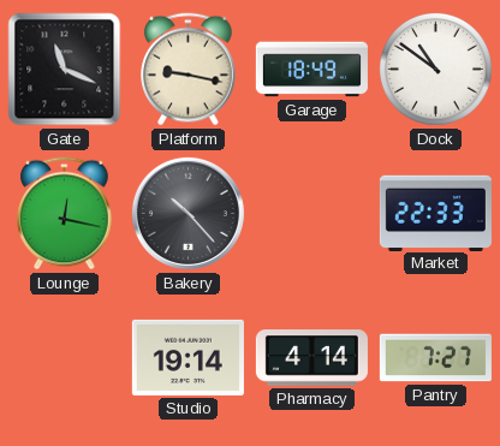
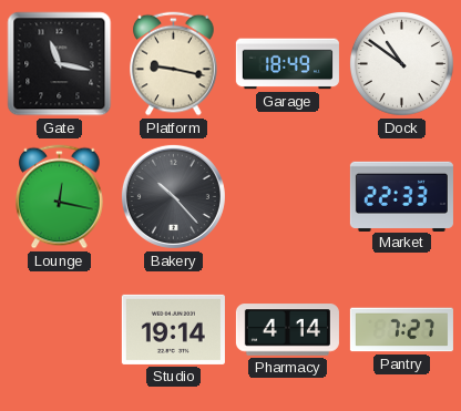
Gate: 11:19 -> 11:17
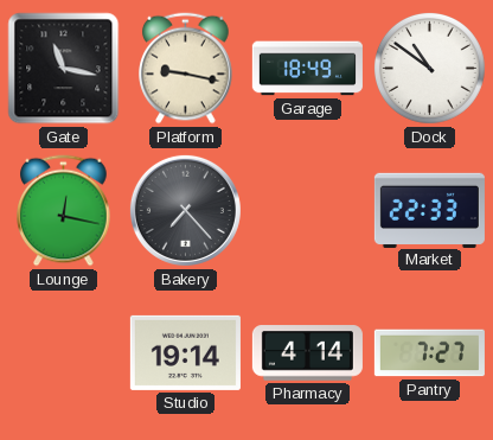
Bakery: 10:23 -> 7:23
